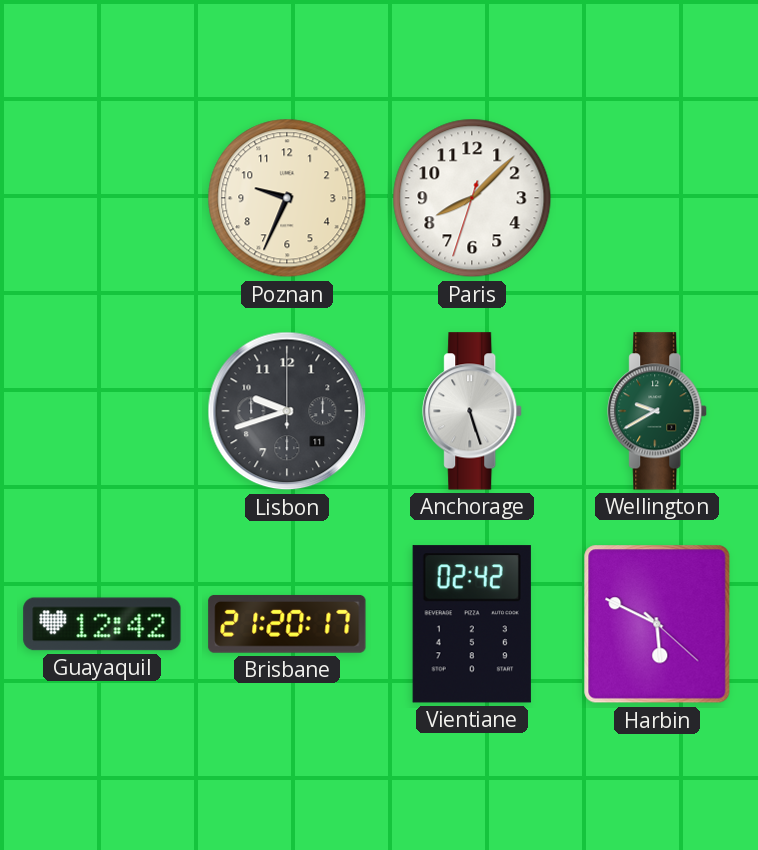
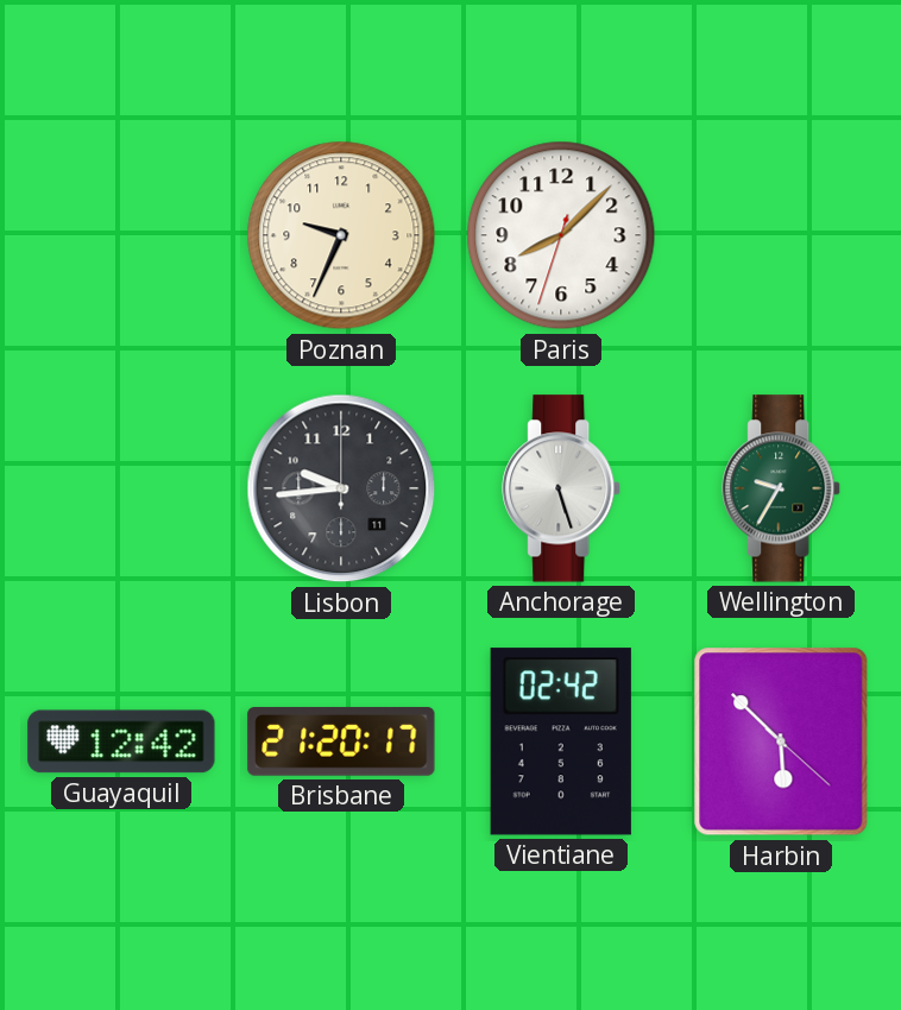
Lisbon: 9:42 -> 9:44
Wellington: 9:40 -> 9:35
Harbin: 5:49 -> 5:52
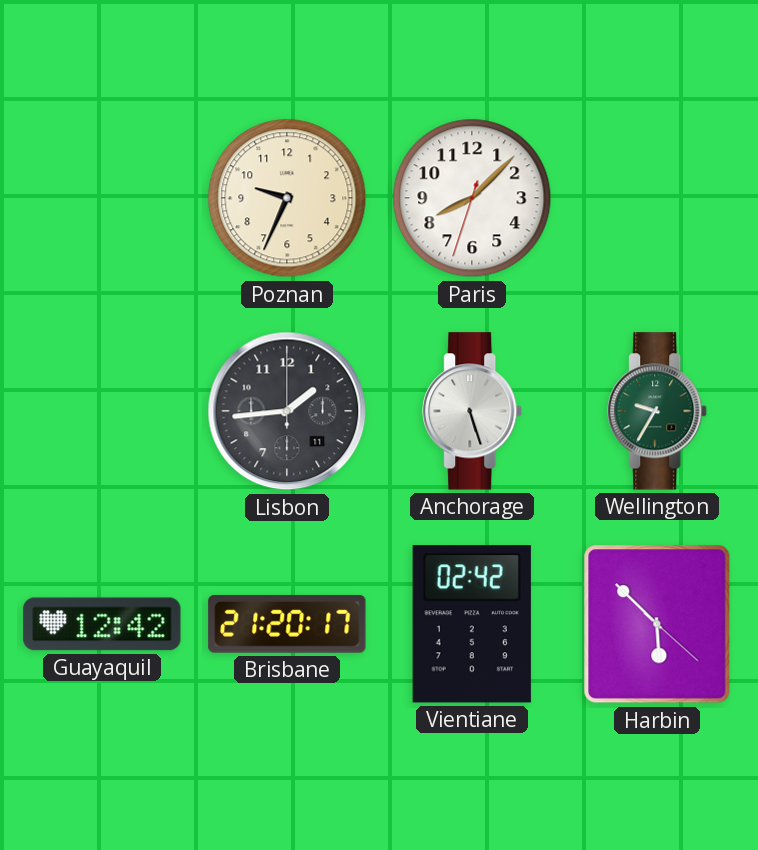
Lisbon: 9:44 -> 1:44
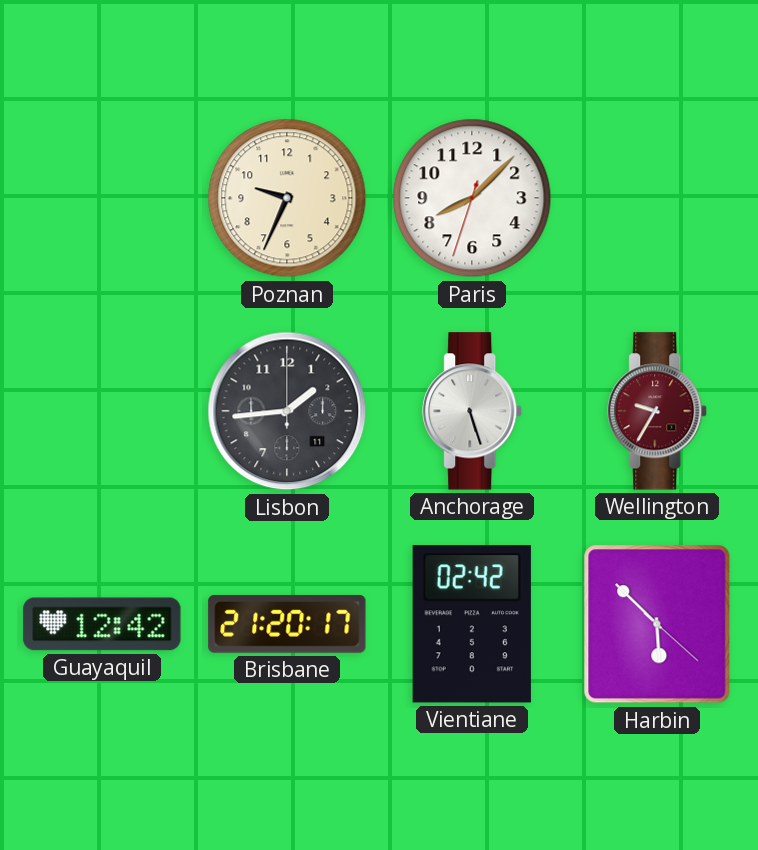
Wellington dial: green -> burgundy
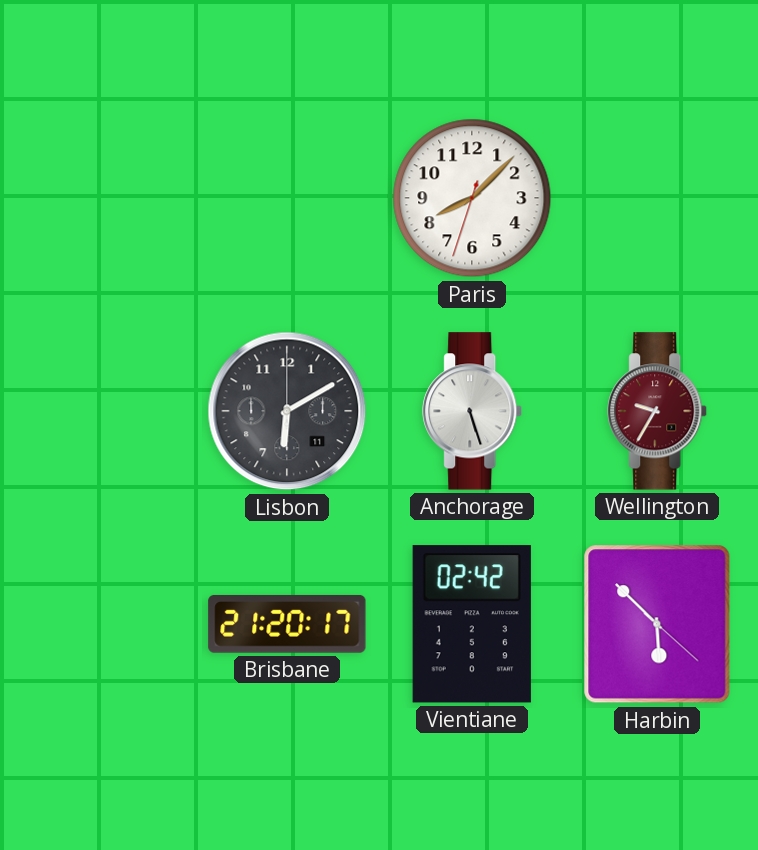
Poznan: 9:34 -> none
Lisbon: 1:44 -> 6:10
Guayaquil: 12:42 -> none
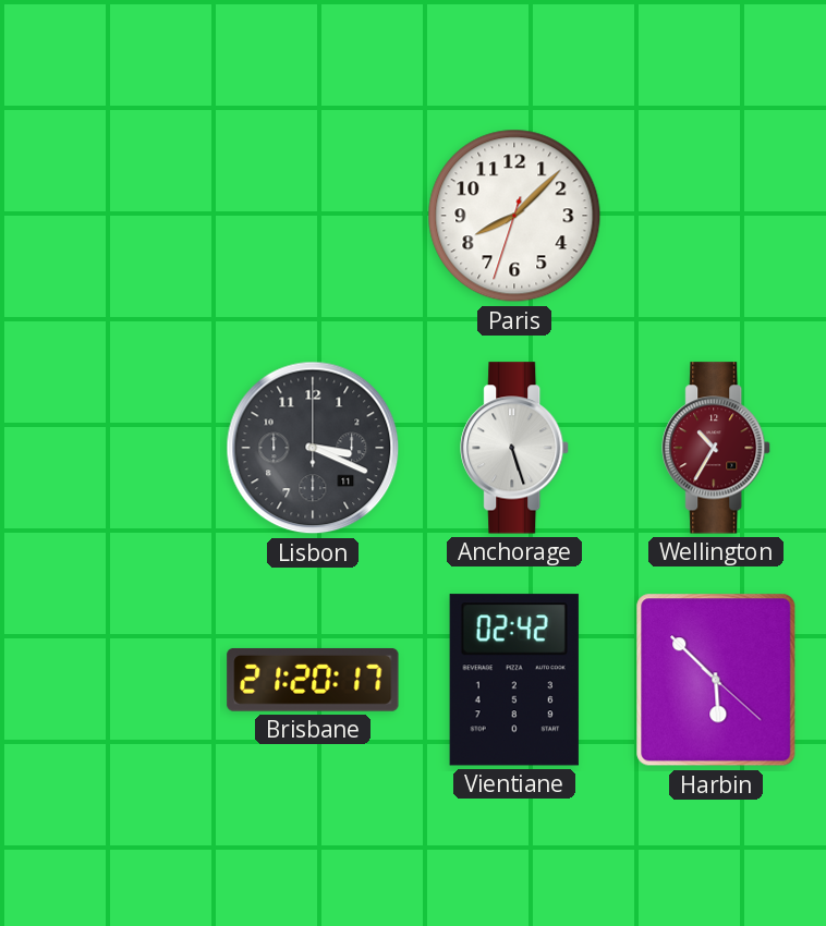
Lisbon: 6:10 -> 3:19
Wellington: 9:35 -> 10:35
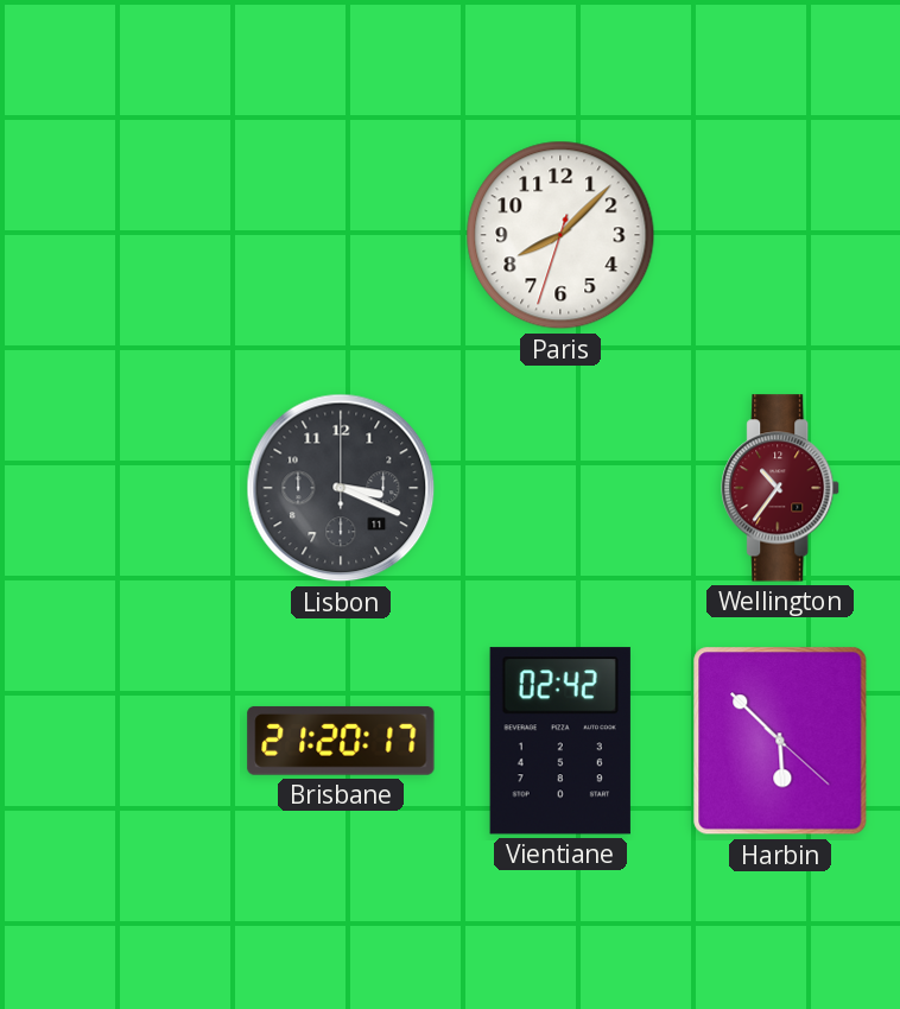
Anchorage: 5:27 -> none
Wellington: 10:35 -> 10:36
